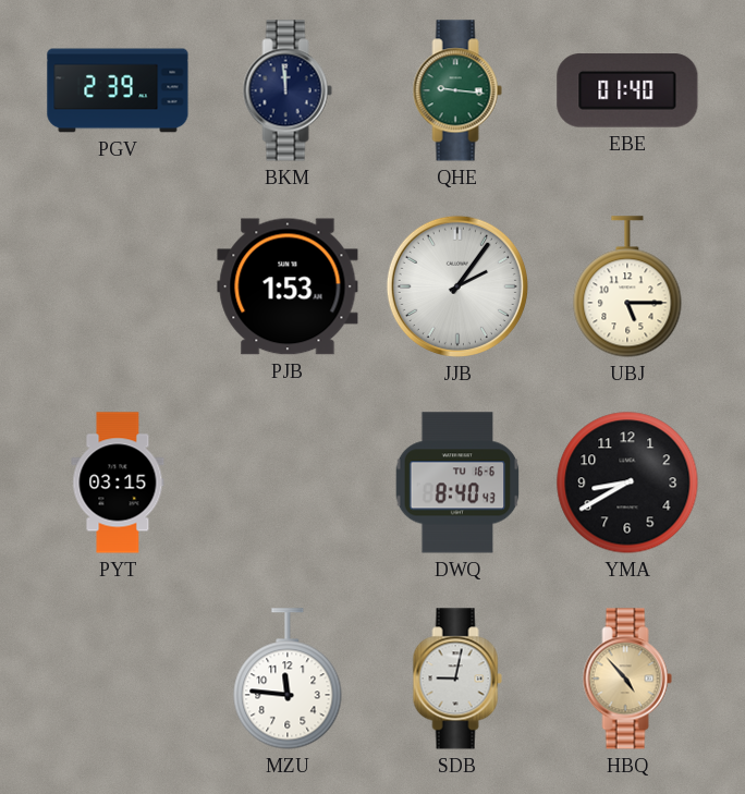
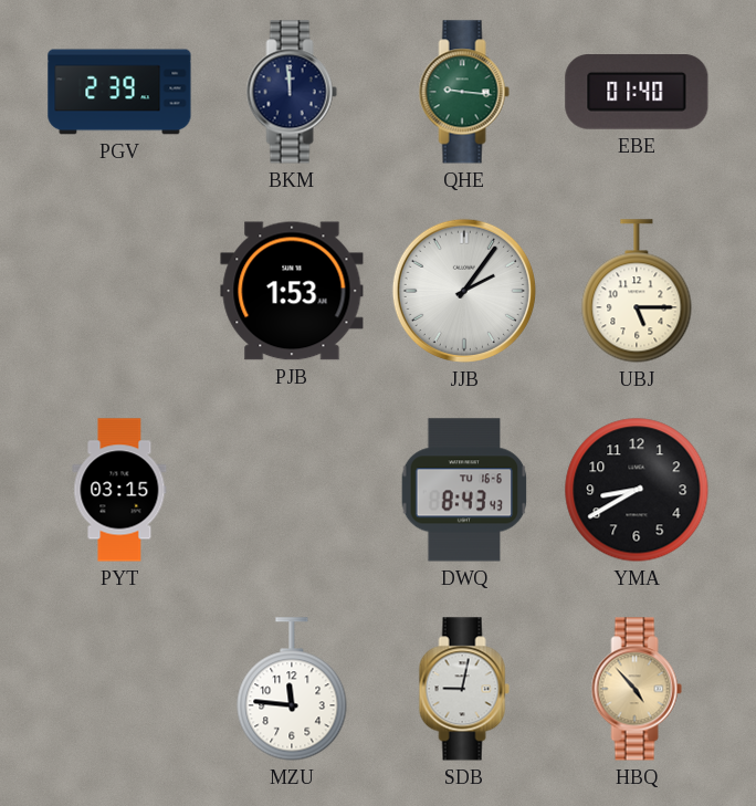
DWQ: 8:40 -> 8:43
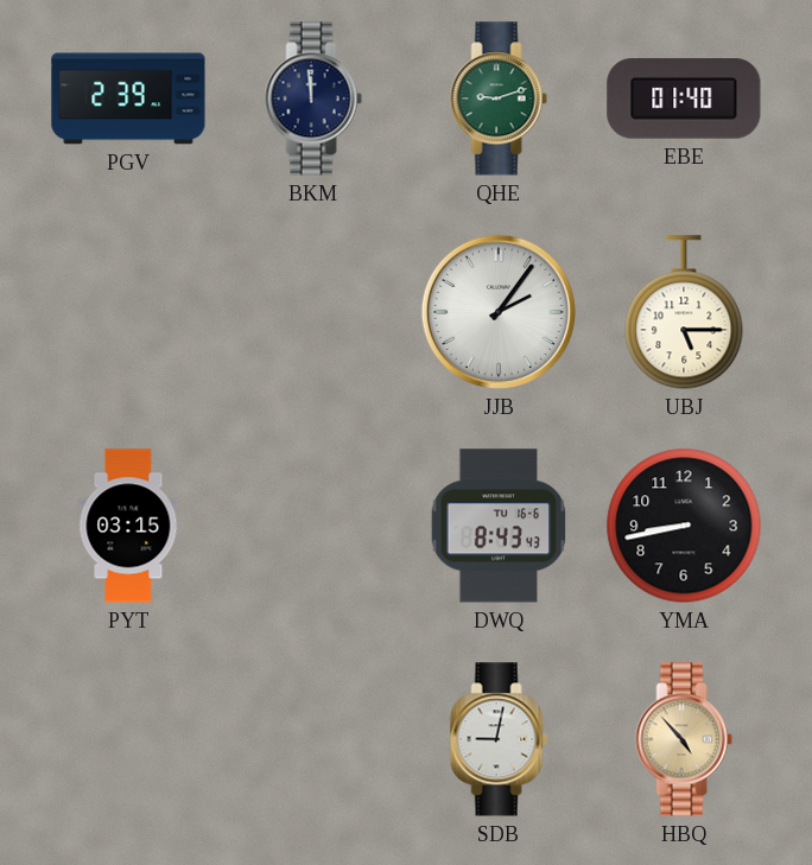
QHE: 9:16 -> 9:12
PJB: 1:53 -> none
YMA: 8:40 -> 8:43
MZU: 11:46 -> none
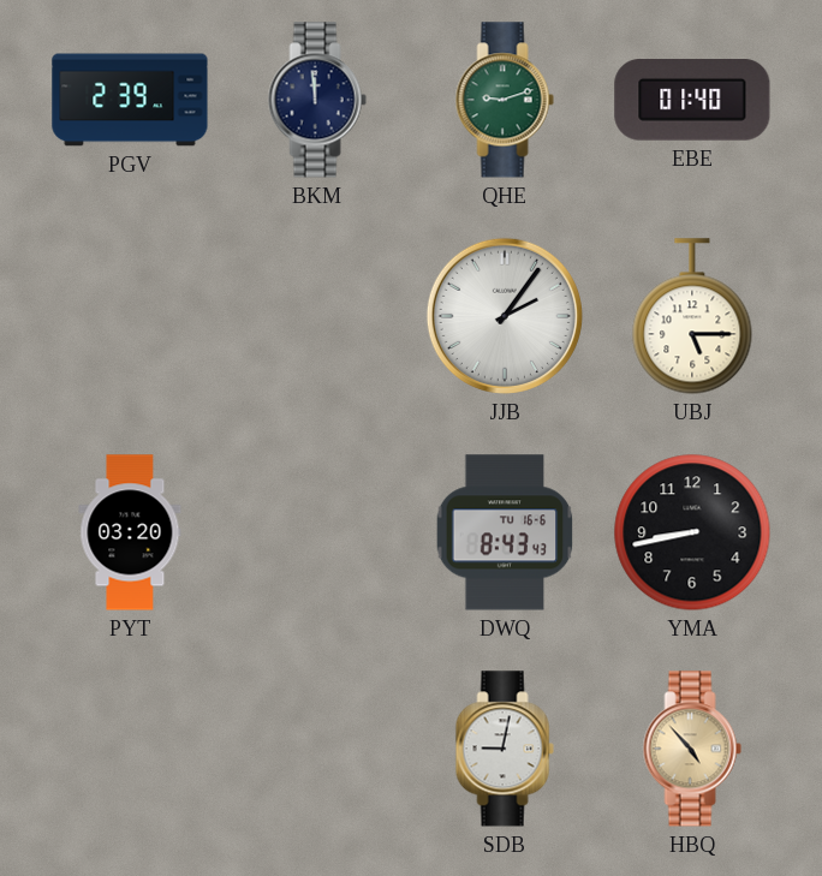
PYT: 03:15 -> 03:20
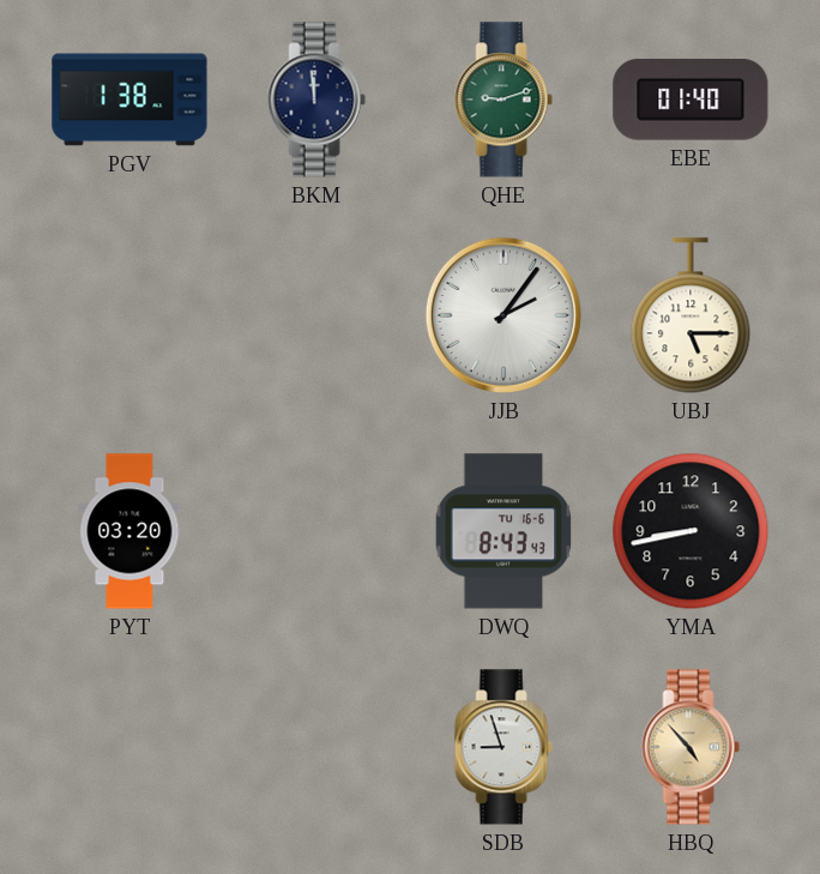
PGV: 2:39 -> 1:38
SDB: 9:02 -> 8:57
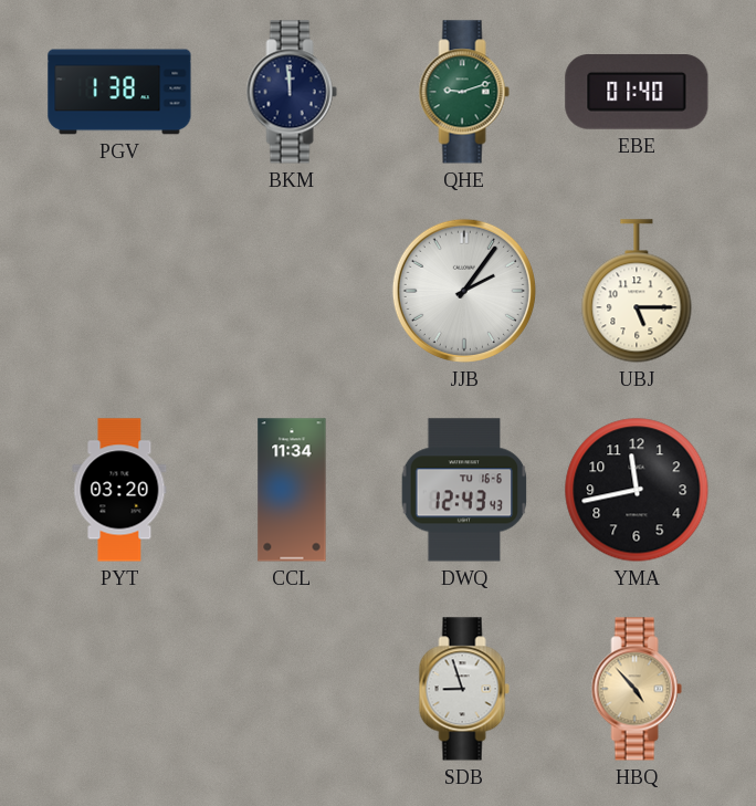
CCL: none -> 11:34
DWQ: 8:43 -> 12:43
YMA: 8:43 -> 11:43
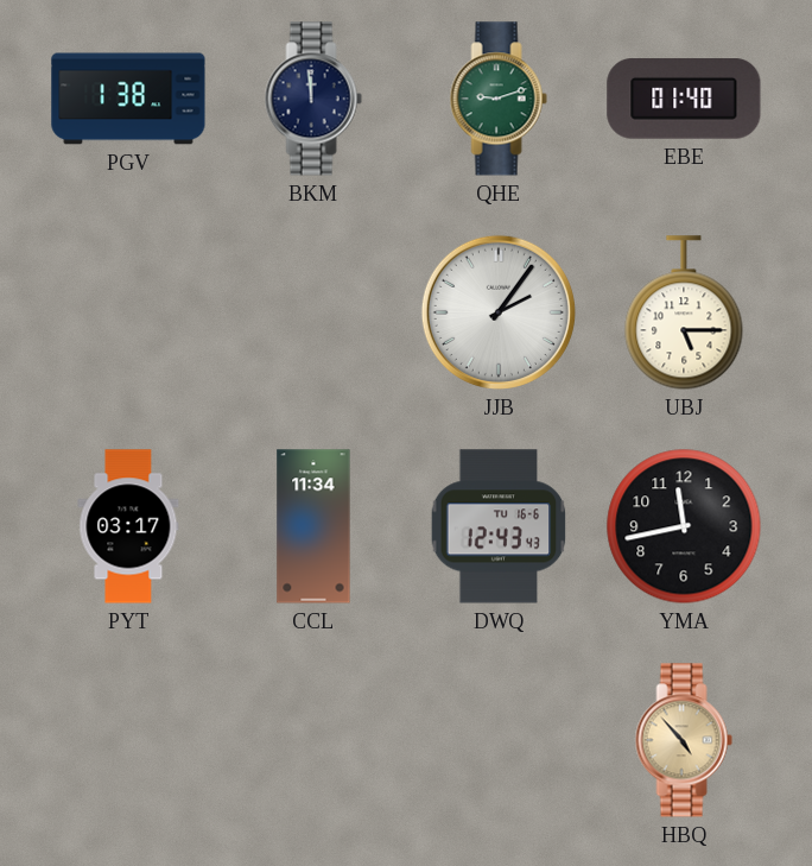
PYT: 03:20 -> 03:17
SDB: 8:57 -> none
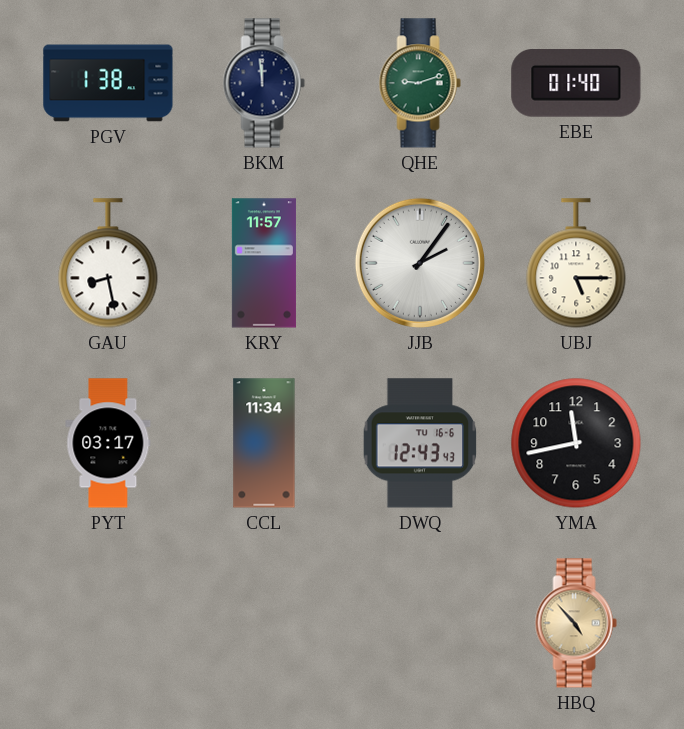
GAU: none -> 8:28
KRY: none -> 11:57
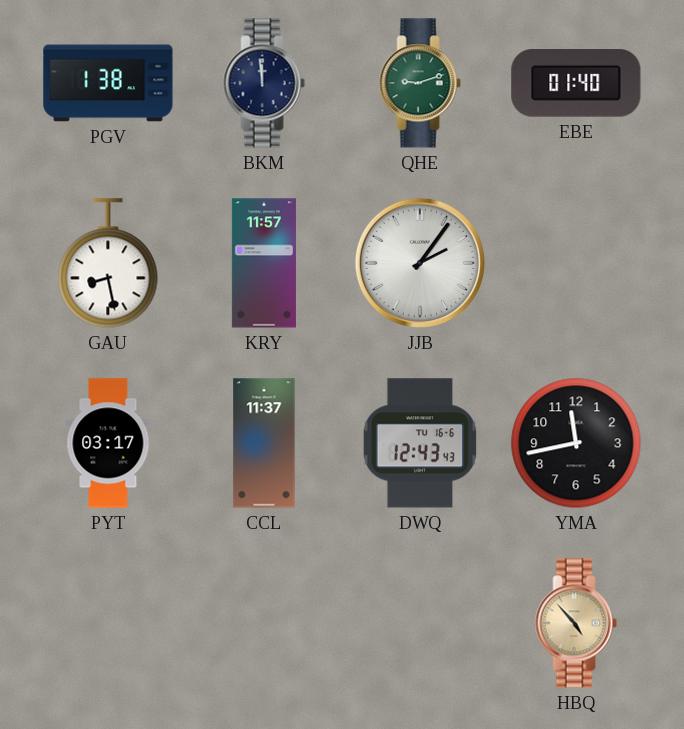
UBJ: 5:15 -> none
CCL: 11:34 -> 11:37
